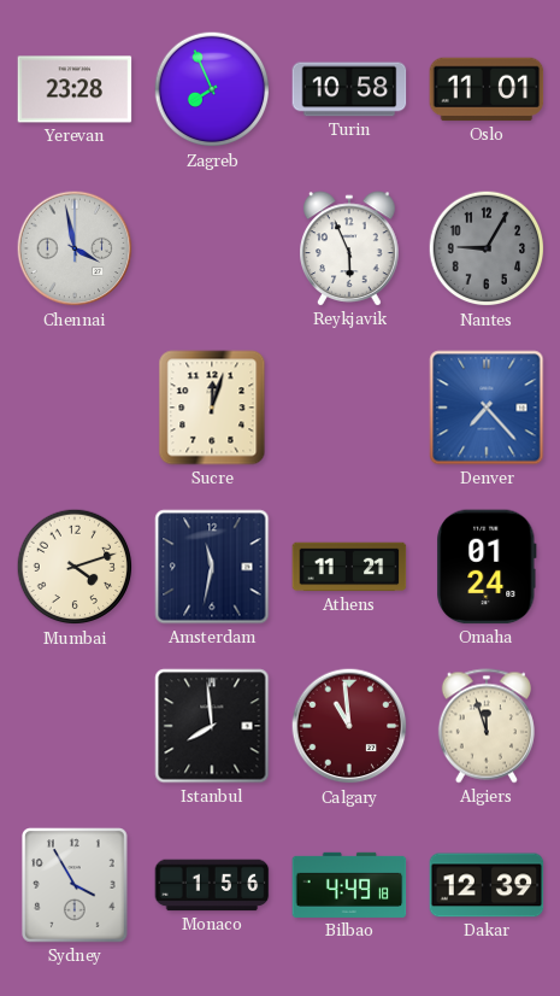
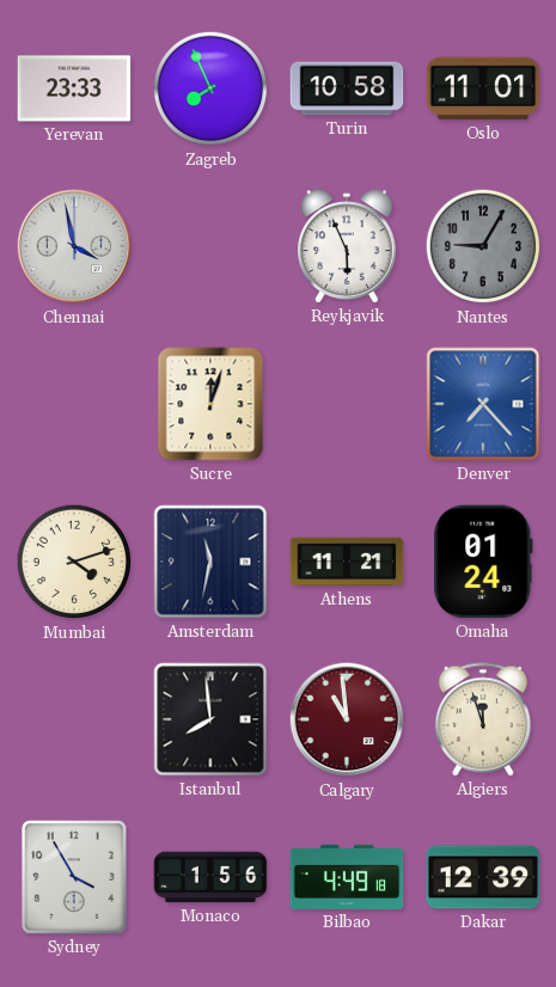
Yerevan: 23:28 -> 23:33
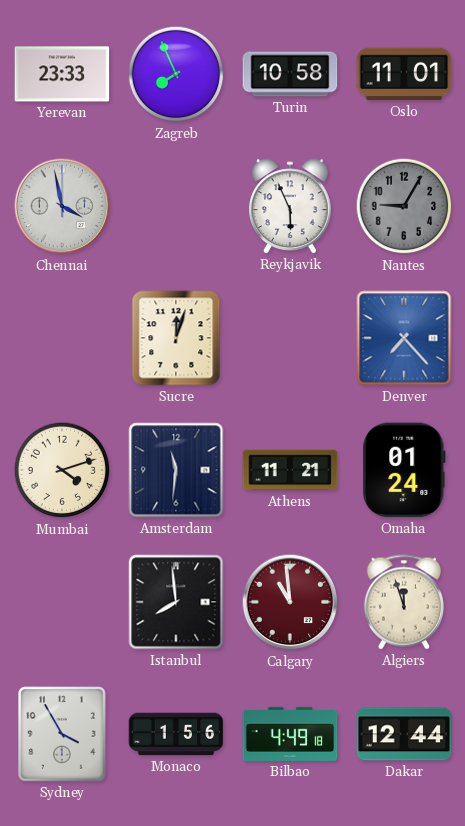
Amsterdam: 11:32 -> 11:31
Dakar: 12:39 -> 12:44
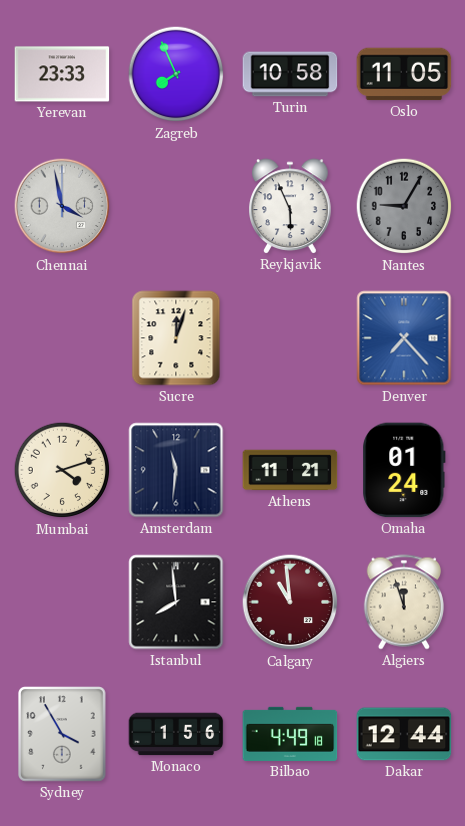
Oslo: 11:01 -> 11:05
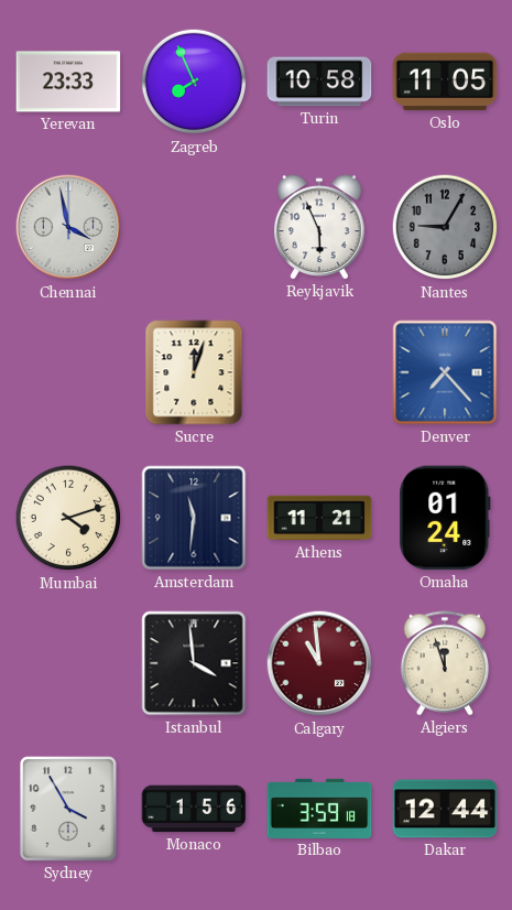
Istanbul: 7:59 -> 3:59
Bilbao: 4:49 -> 3:59
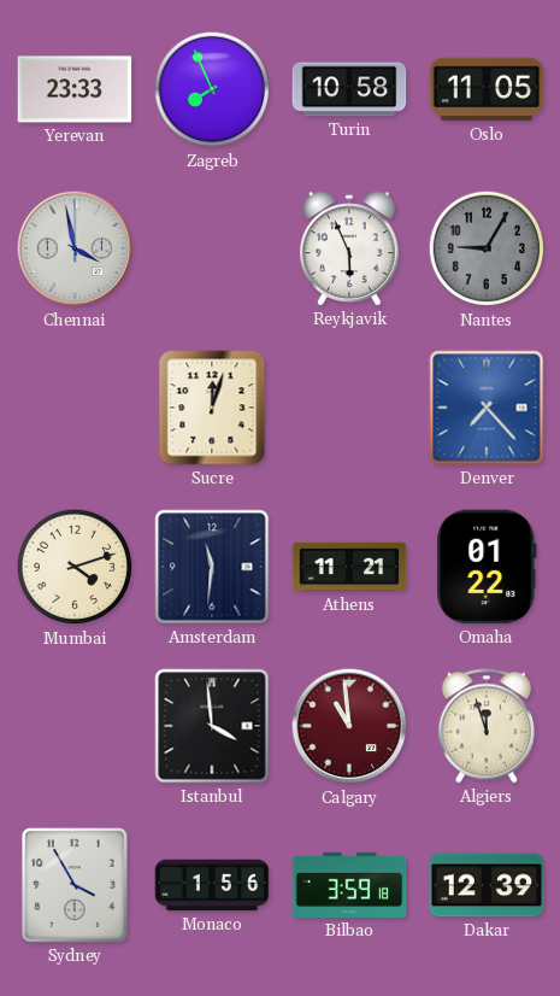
Omaha: 01:24 -> 01:22
Dakar: 12:44 -> 12:39
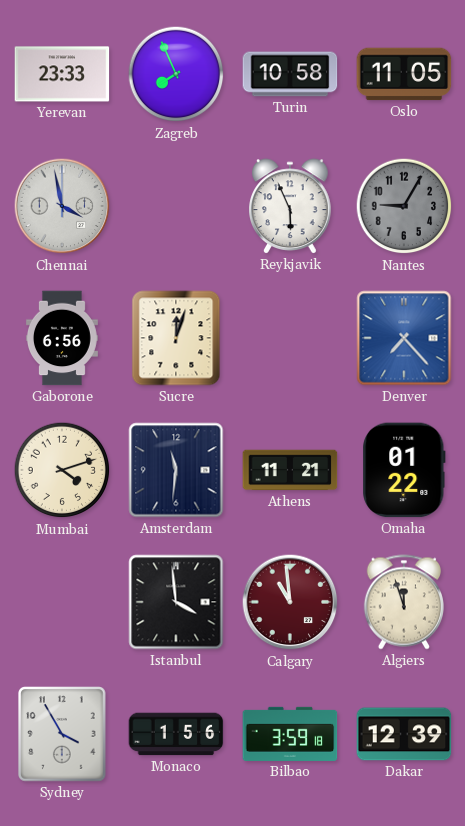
Gaborone: none -> 6:56
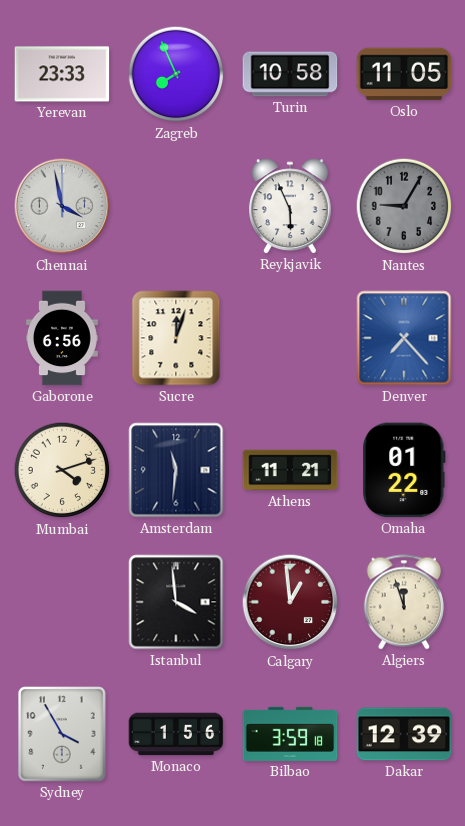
Calgary: 10:59 -> 12:59
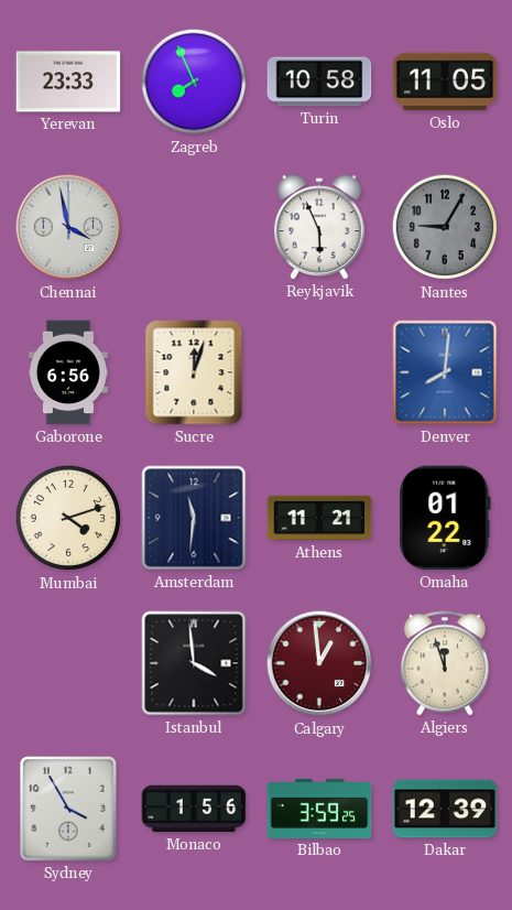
Denver: 7:23 -> 8:01
Bilbao: 3:59:18 -> 3:59:25
